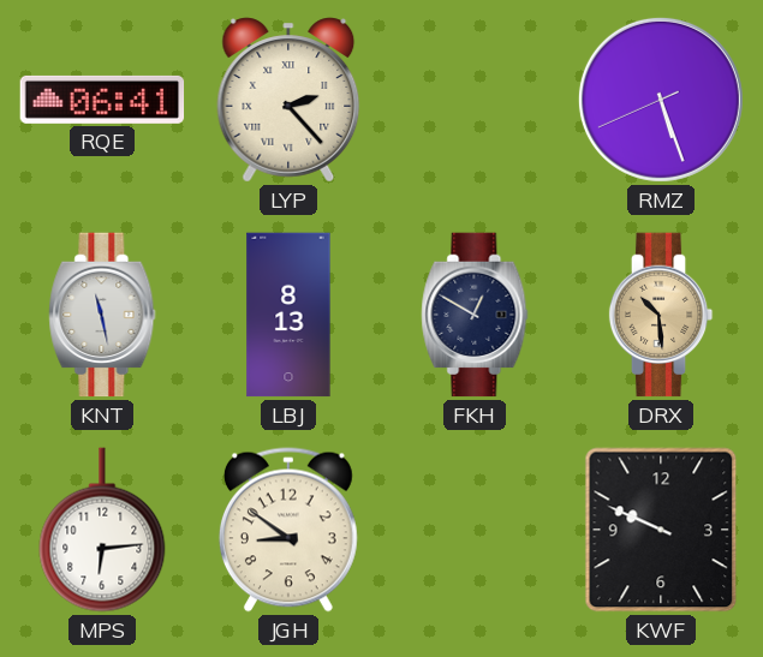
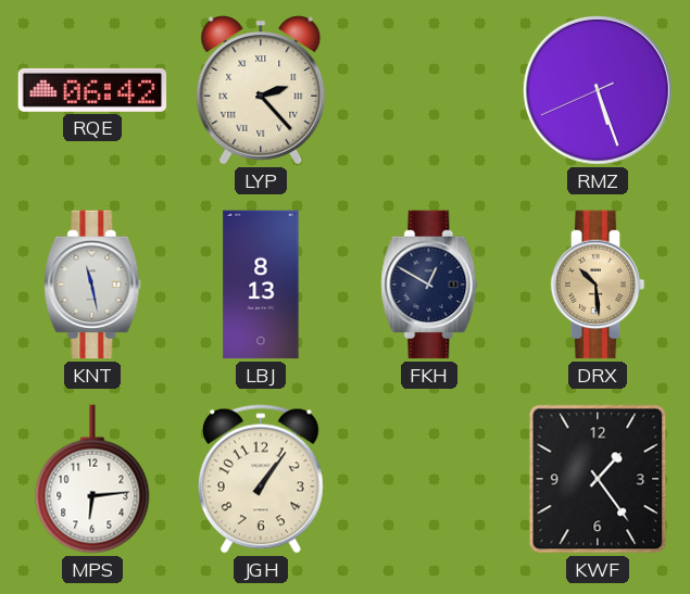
RQE: 06:41 -> 06:42
JGH: 8:51 -> 1:06
KWF: 9:49 -> 1:24
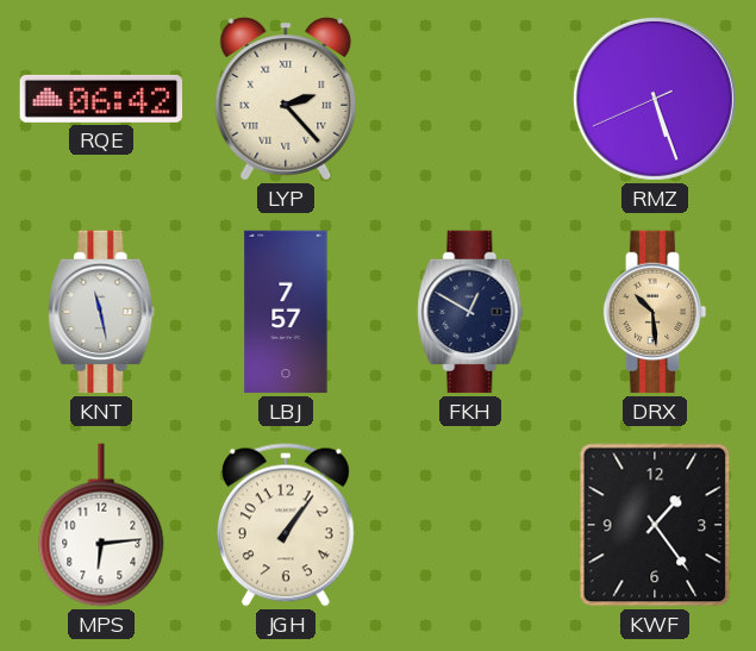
LBJ: 8:13 -> 7:57
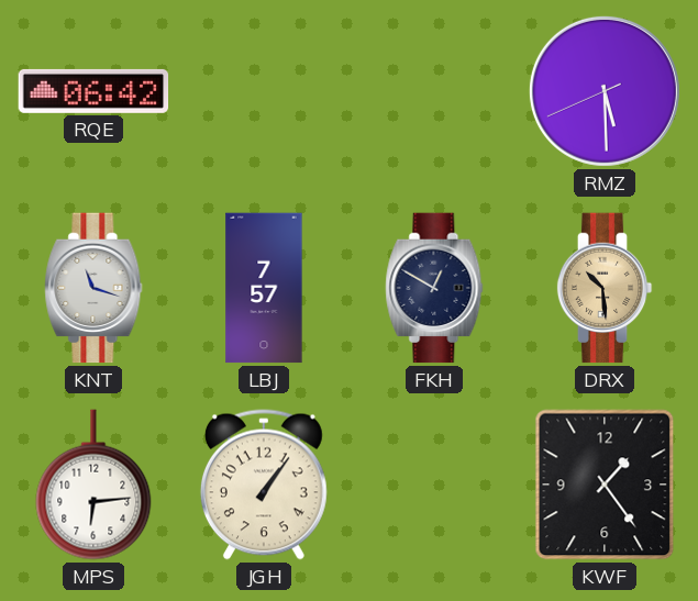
LYP: 2:23 -> none
RMZ: 5:26 -> 5:29
KNT: 11:28 -> 11:18
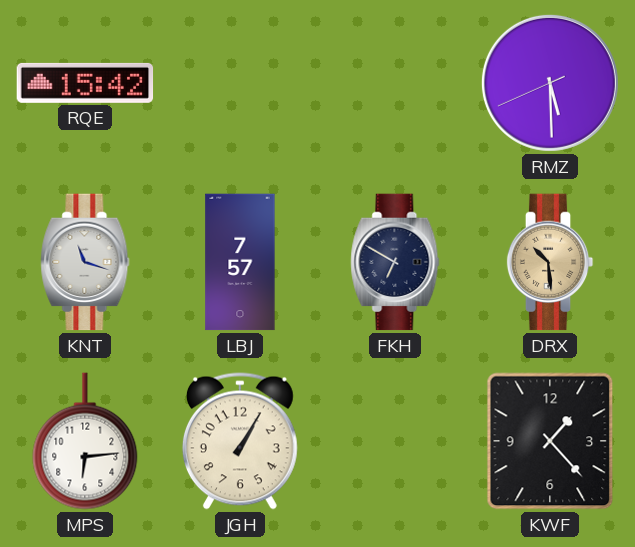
RQE: 06:42 -> 15:42
FKH: 12:50 -> 6:50
JGH: 1:06 -> 1:05
KWF: 1:24 -> 1:23
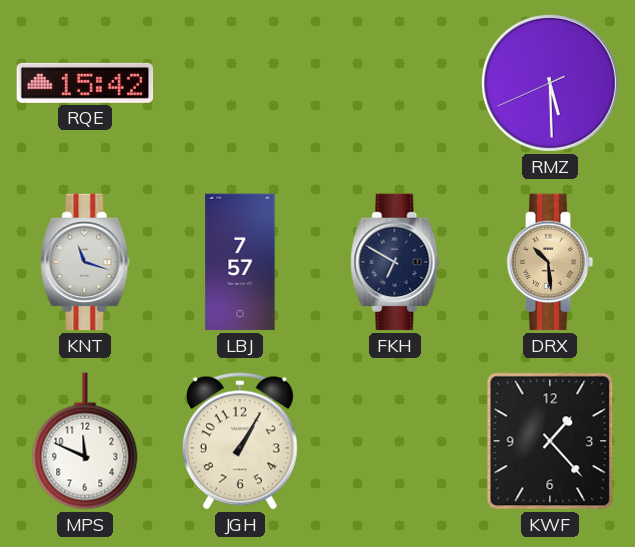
MPS: 6:14 -> 11:49
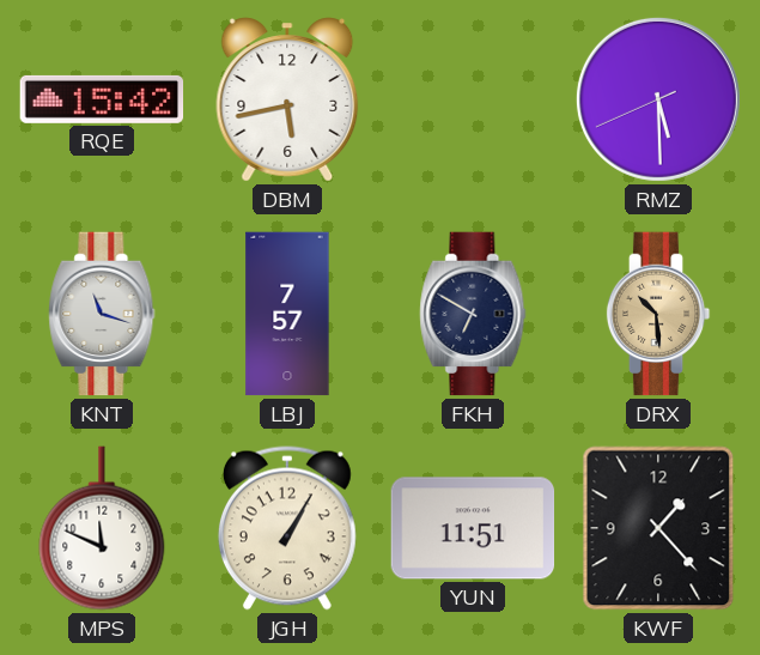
DBM: none -> 5:43
YUN: none -> 11:51
